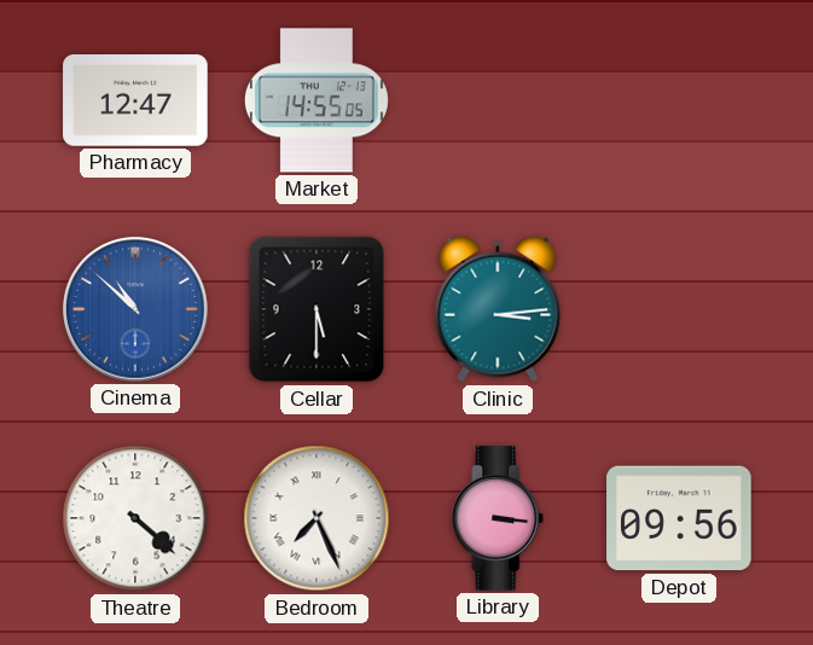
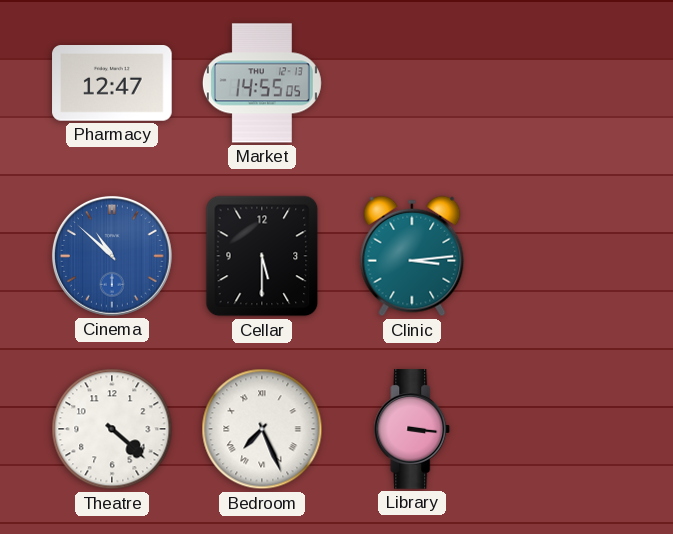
Depot: 09:56 -> none
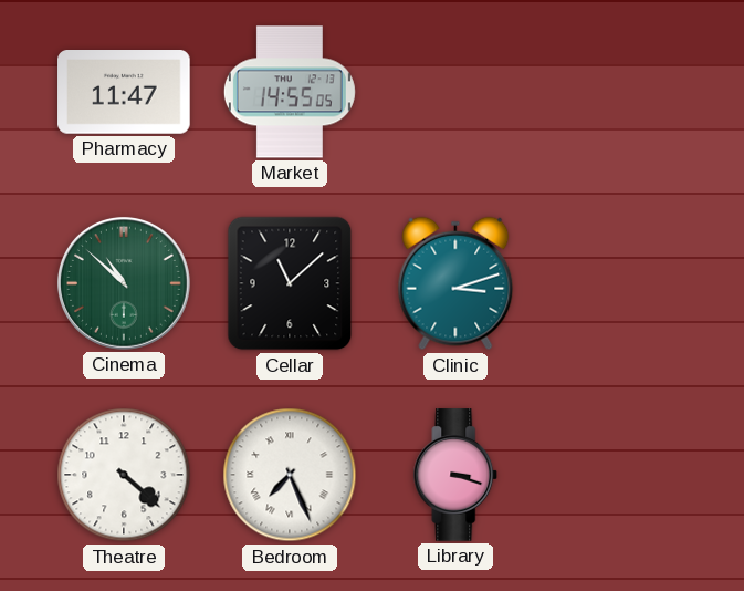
Pharmacy: 12:47 -> 11:47
Cinema dial: blue -> green
Cellar: 5:30 -> 11:08
Clinic: 3:14 -> 3:12
Library: 3:16 -> 3:18
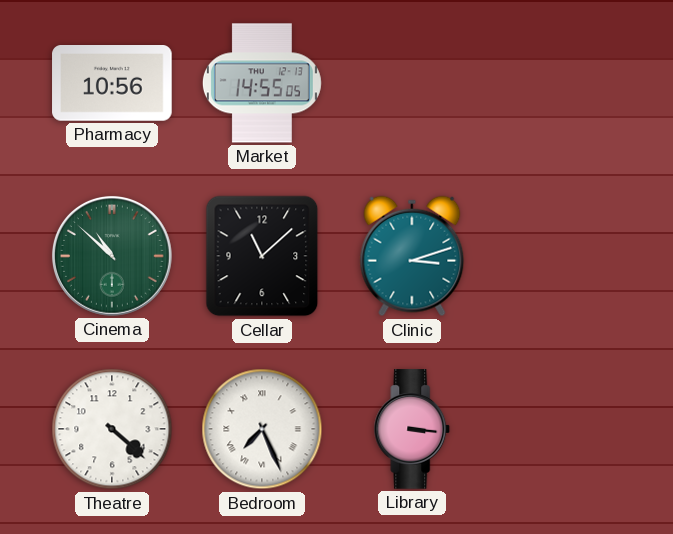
Pharmacy: 11:47 -> 10:56
Library: 3:18 -> 3:16
